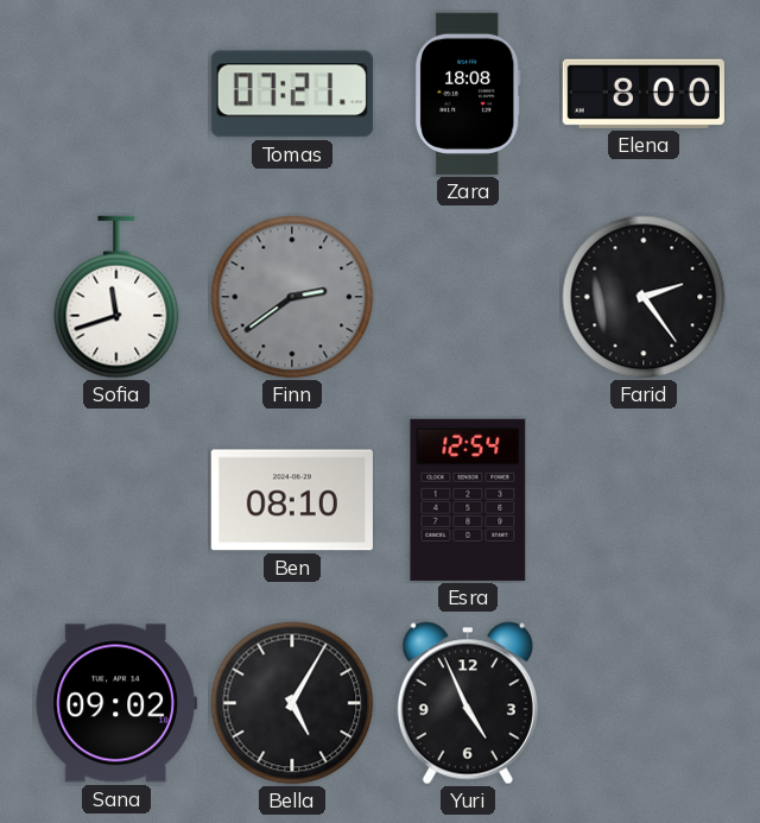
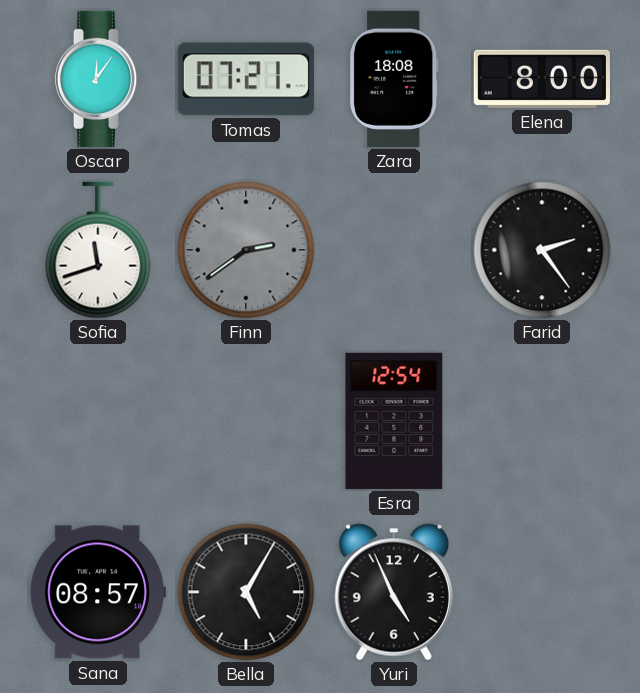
Oscar: none -> 12:06
Ben: 08:10 -> none
Sana: 09:02 -> 08:57
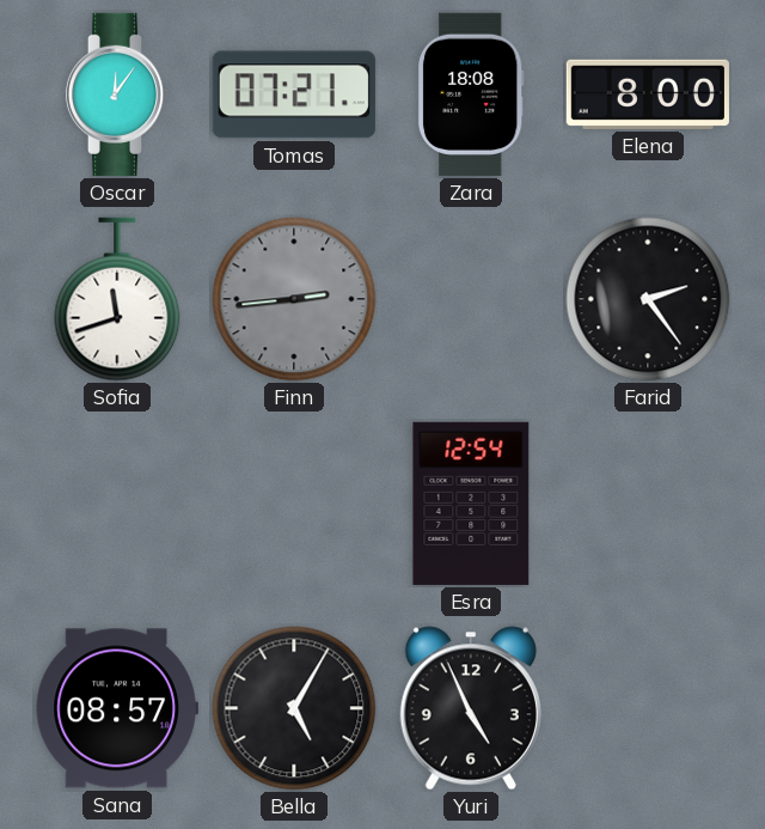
Finn: 2:39 -> 2:44
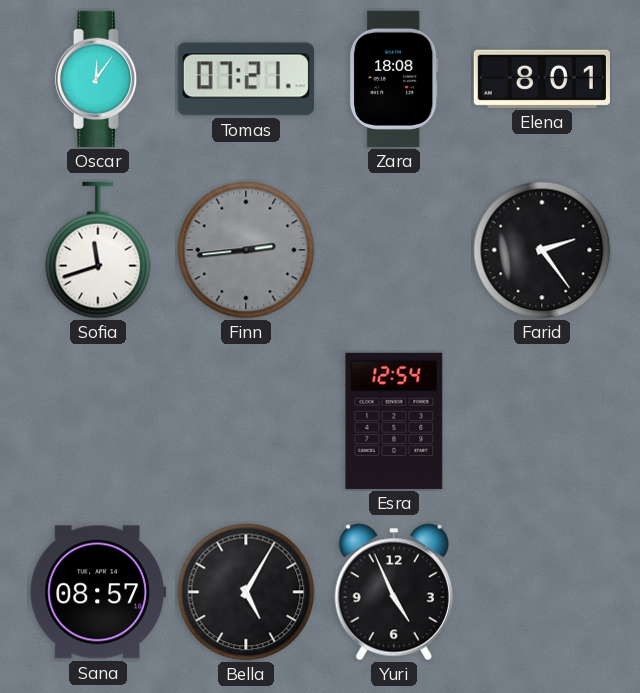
Elena: 8:00 -> 8:01
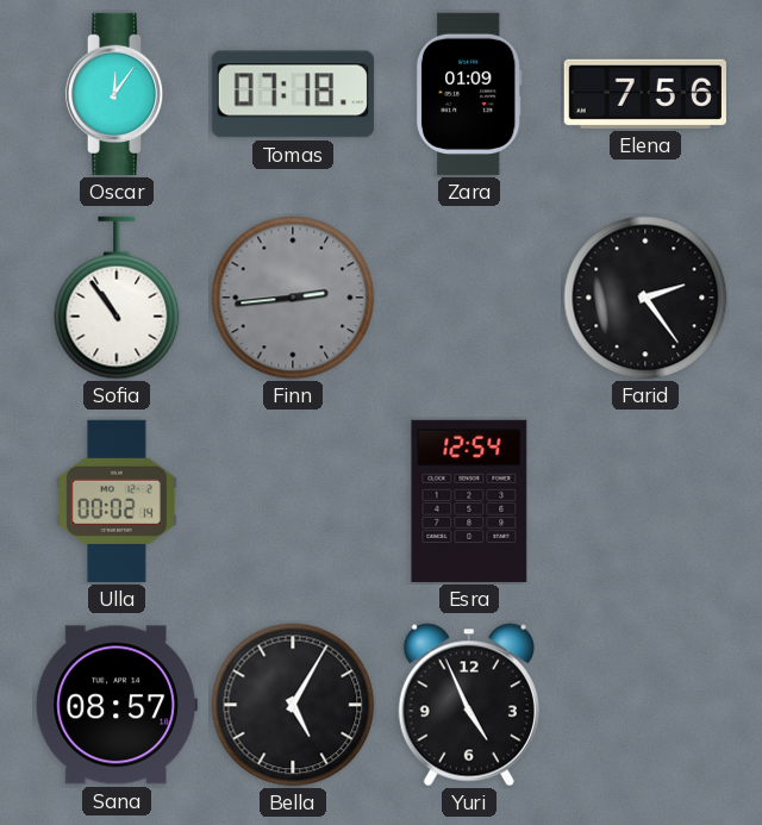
Tomas: 07:21 -> 07:18
Zara: 18:08 -> 01:09
Elena: 8:01 -> 7:56
Sofia: 11:42 -> 10:54
Ulla: none -> 00:02
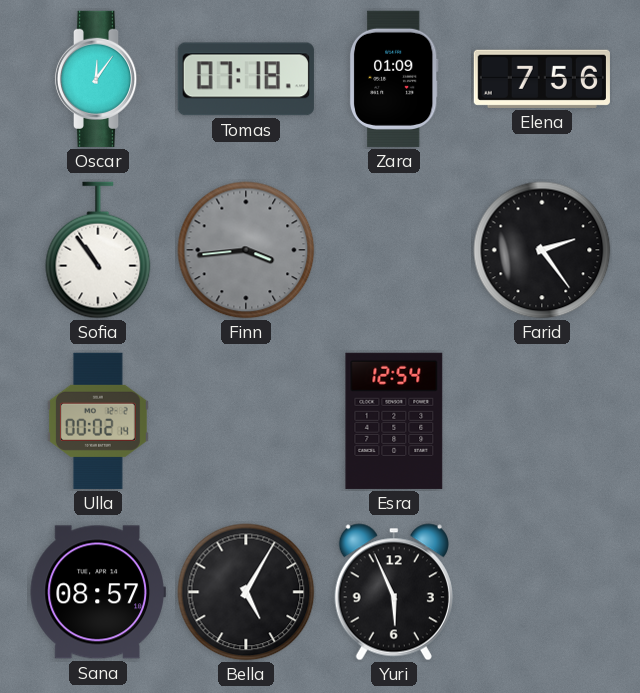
Finn: 2:44 -> 3:44
Yuri: 4:56 -> 5:56
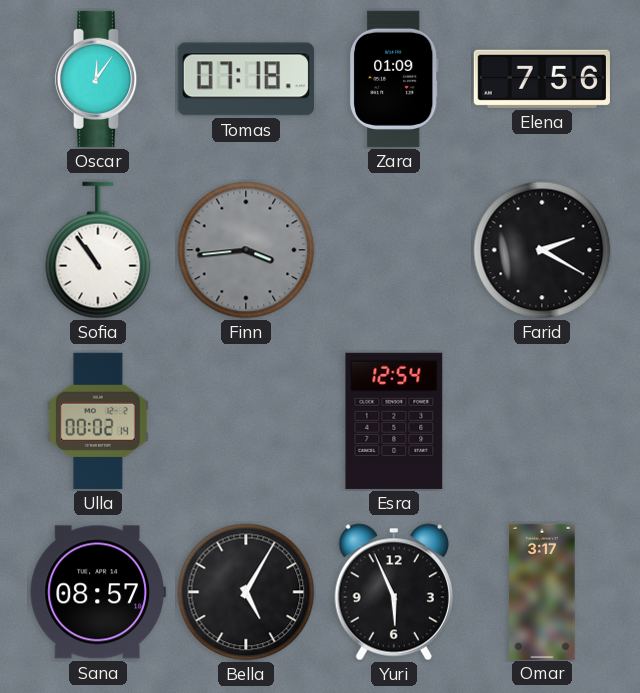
Farid: 2:24 -> 2:20
Omar: none -> 3:17
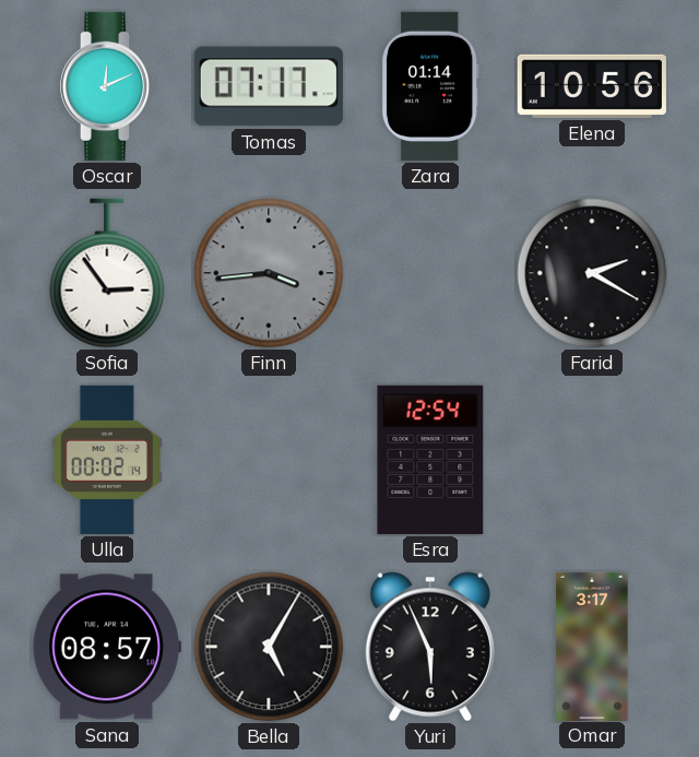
Oscar: 12:06 -> 12:11
Tomas: 07:18 -> 07:17
Zara: 01:09 -> 01:14
Elena: 7:56 -> 10:56
Sofia: 10:54 -> 2:54
